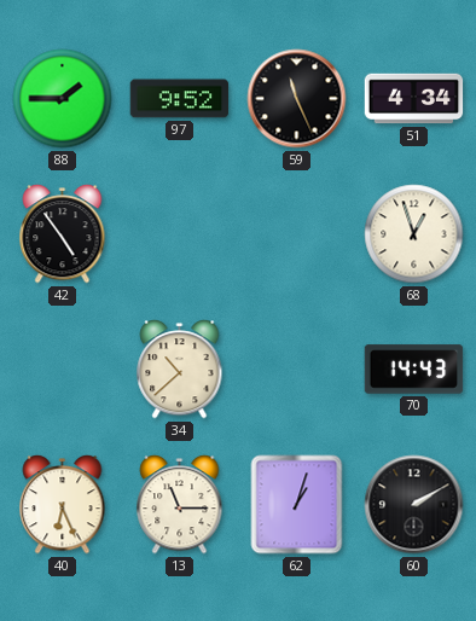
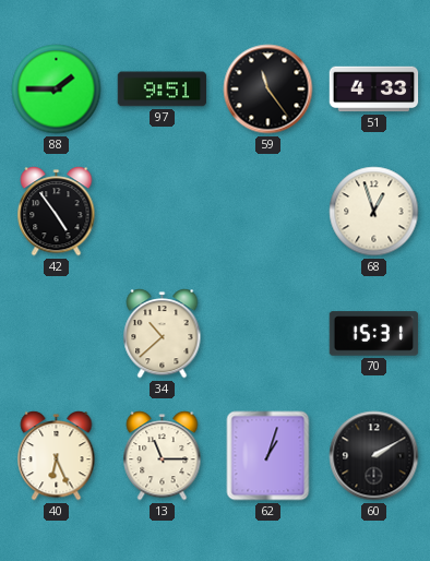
97: 9:52 -> 9:51
59: 11:26 -> 11:24
51: 4:34 -> 4:33
70: 14:43 -> 15:31
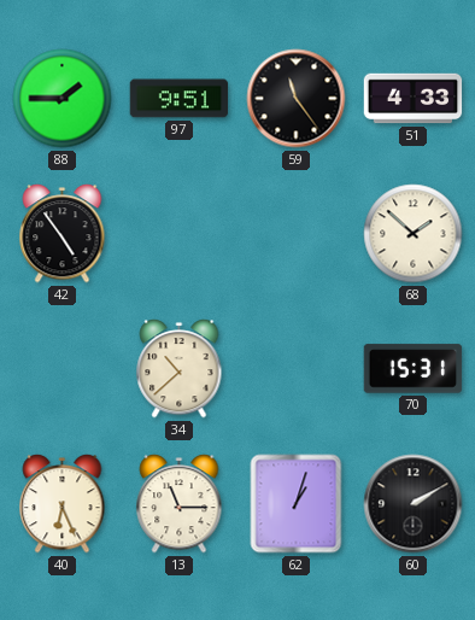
68: 12:57 -> 1:52
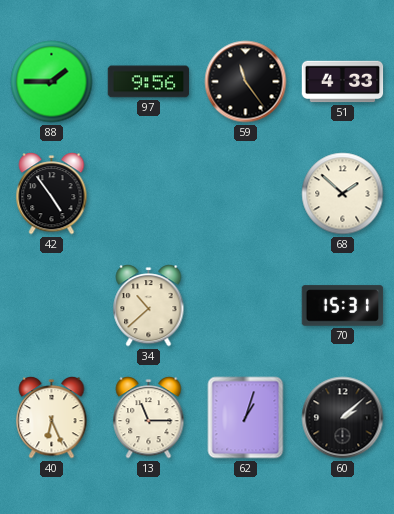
97: 9:51 -> 9:56
60: 2:10 -> 2:08
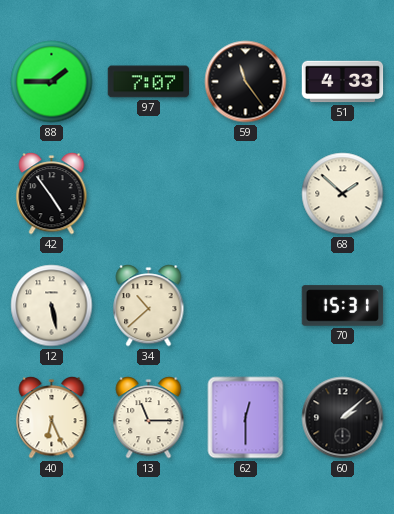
97: 9:56 -> 7:07
12: none -> 5:28
62: 1:03 -> 12:30
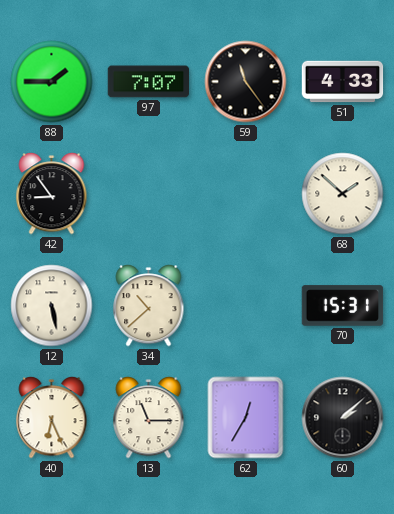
42: 4:54 -> 8:54
62: 12:30 -> 12:35
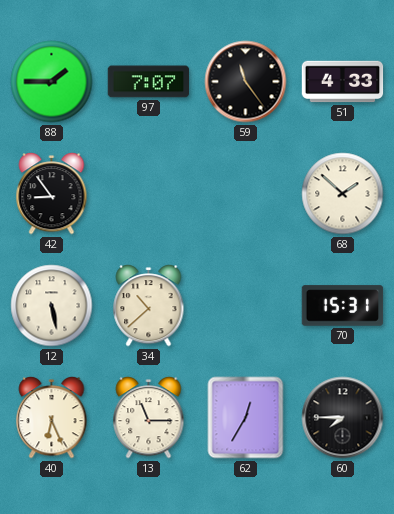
60: 2:08 -> 7:45
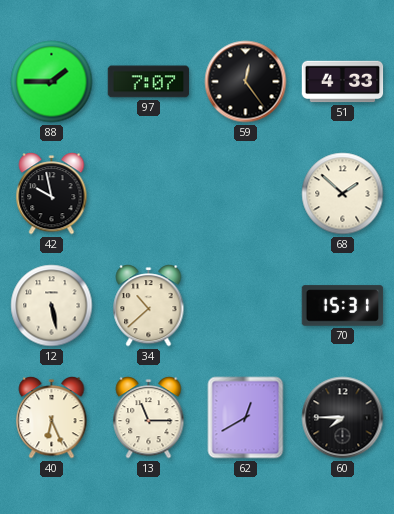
59: 11:24 -> 12:24
42: 8:54 -> 9:58
62: 12:35 -> 12:40
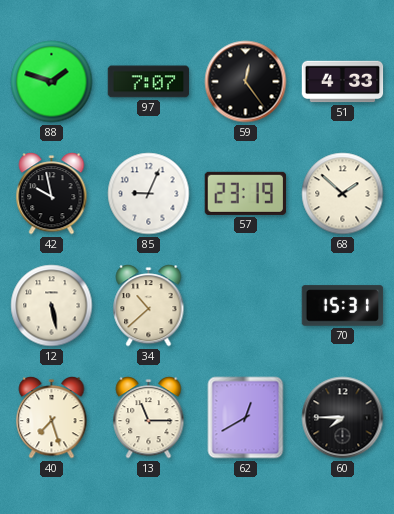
88: 1:45 -> 1:48
85: none -> 9:04
57: none -> 23:19
40: 6:26 -> 7:27
